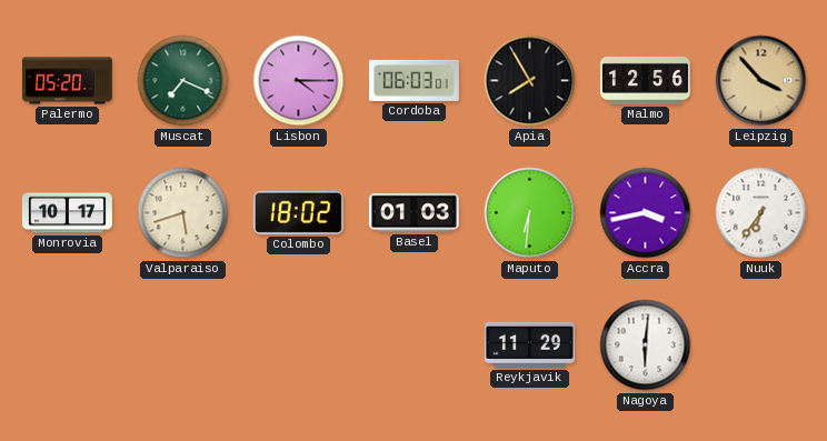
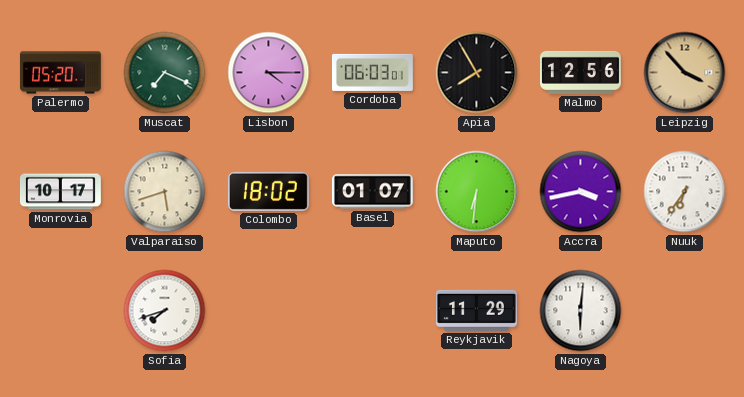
Basel: 01:03 -> 01:07
Sofia: none -> 7:42
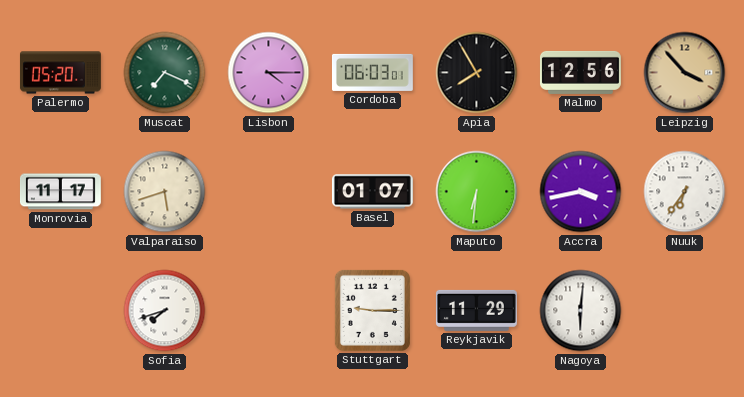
Monrovia: 10:17 -> 11:17
Colombo: 18:02 -> none
Stuttgart: none -> 9:15
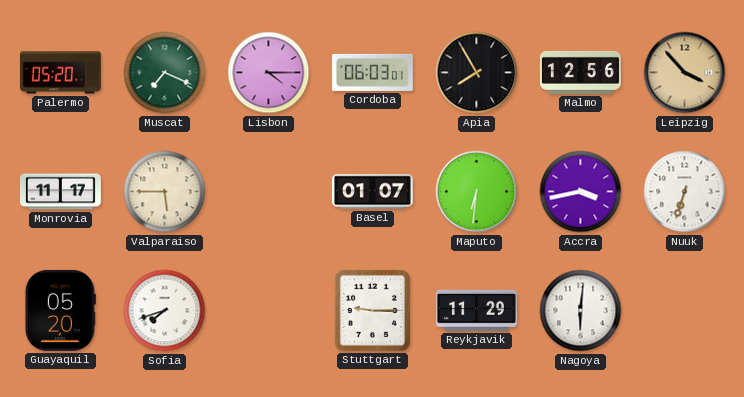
Valparaiso: 5:42 -> 5:45
Nuuk: 6:36 -> 6:33
Guayaquil: none -> 05:20
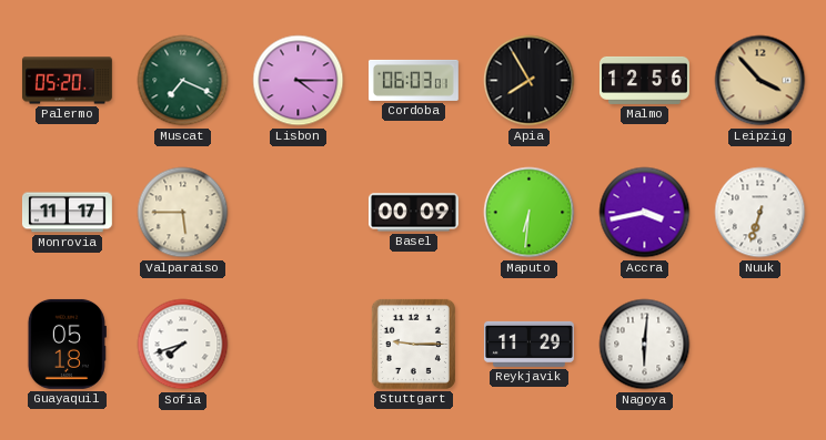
Basel: 01:07 -> 00:09
Guayaquil: 05:20 -> 05:18
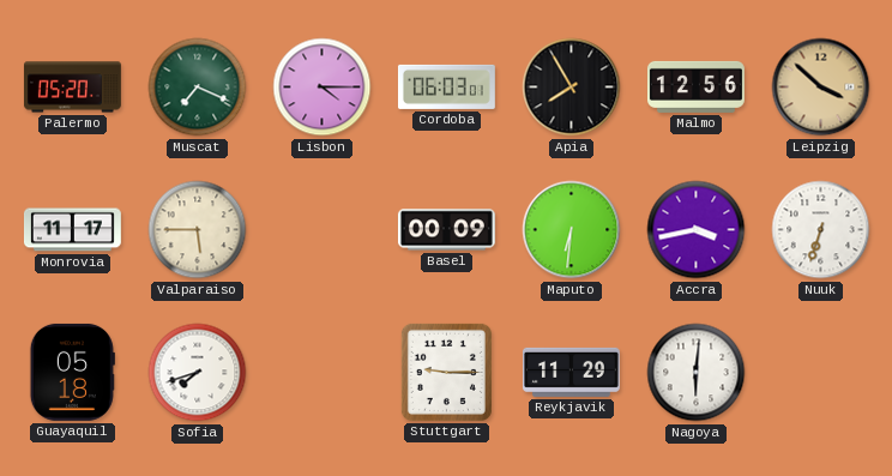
Leipzig: 3:53 -> 3:52
